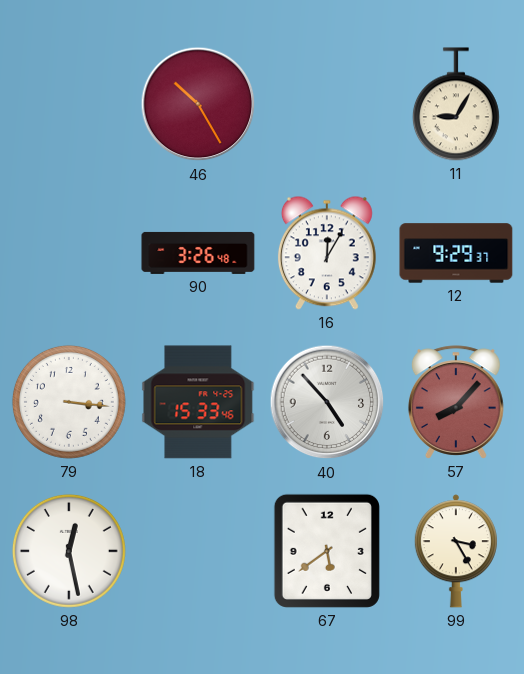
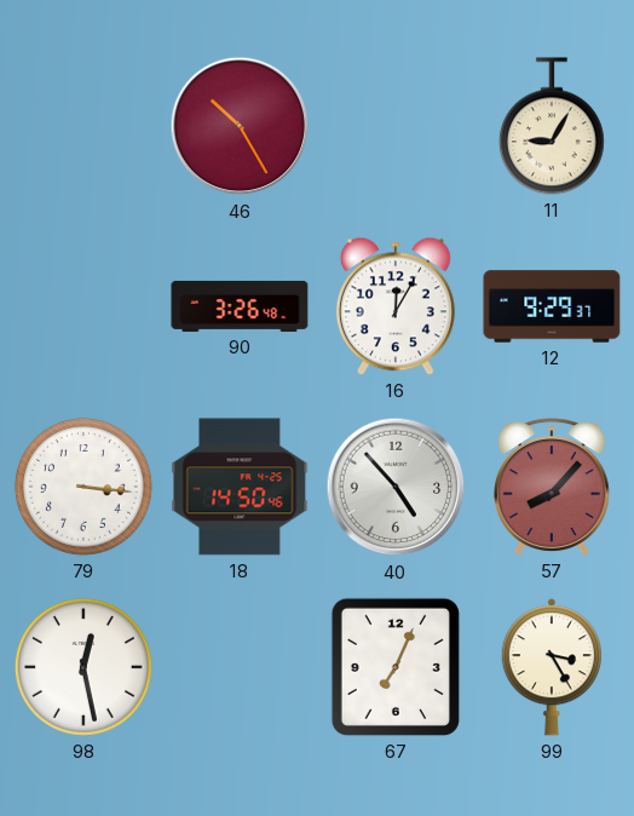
18: 15:33 -> 14:50
67: 5:39 -> 7:04
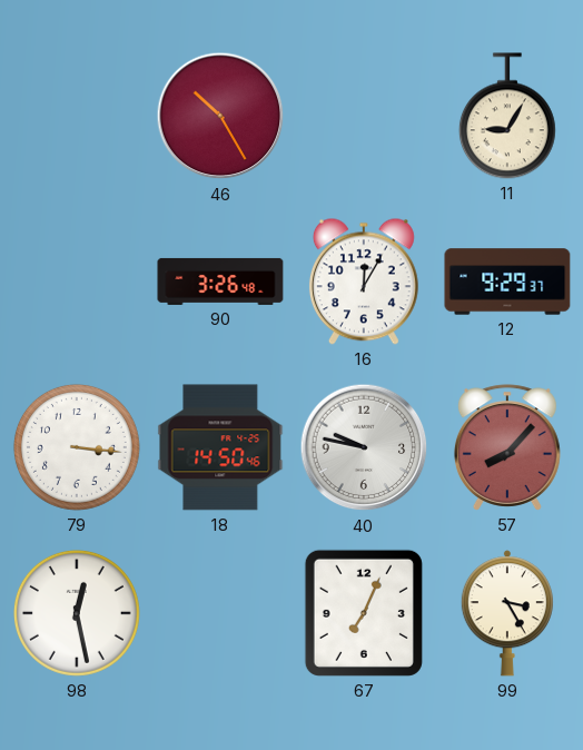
40: 4:53 -> 9:47
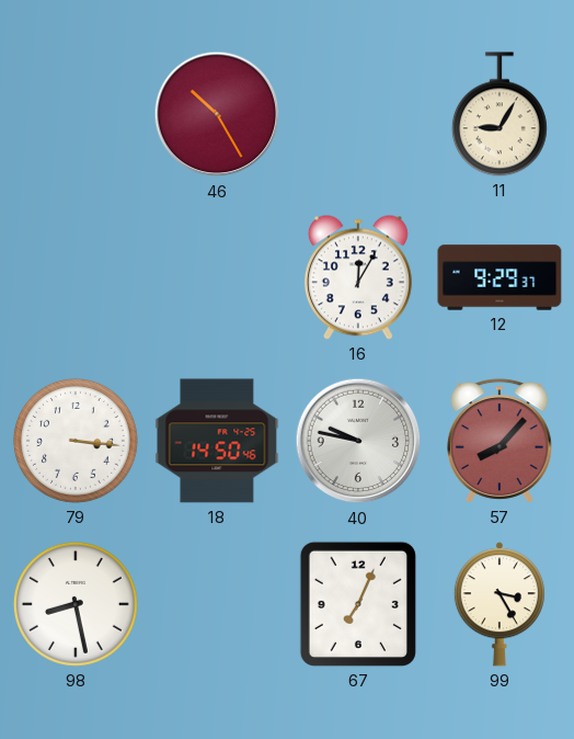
90: 3:26 -> none
98: 12:28 -> 8:28
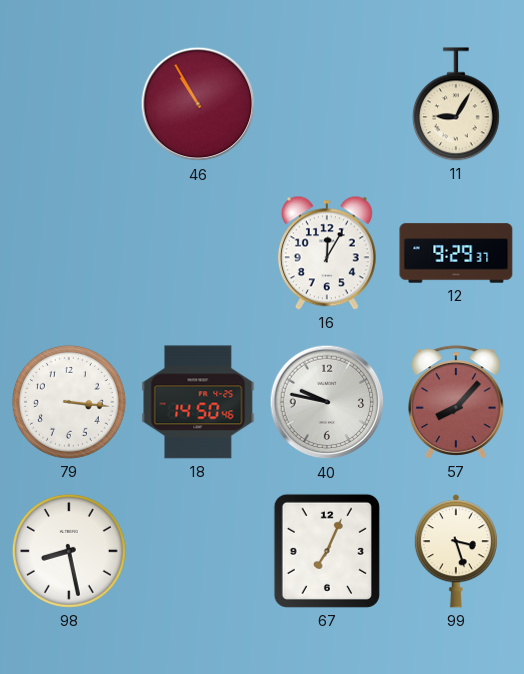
46: 10:25 -> 10:55
99: 3:25 -> 3:27
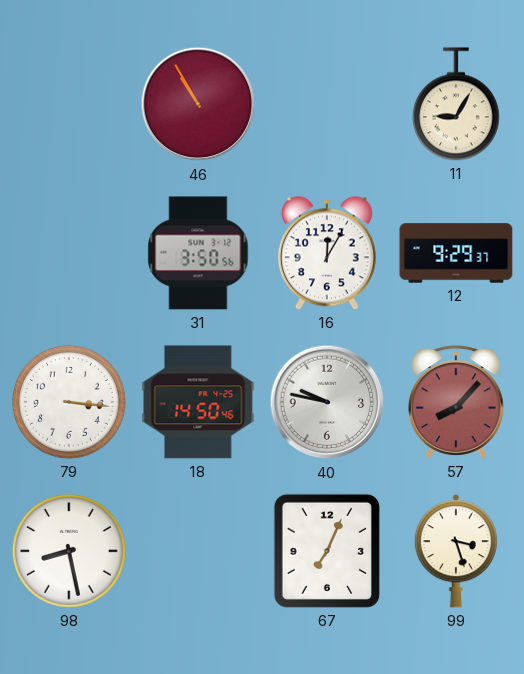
31: none -> 3:50
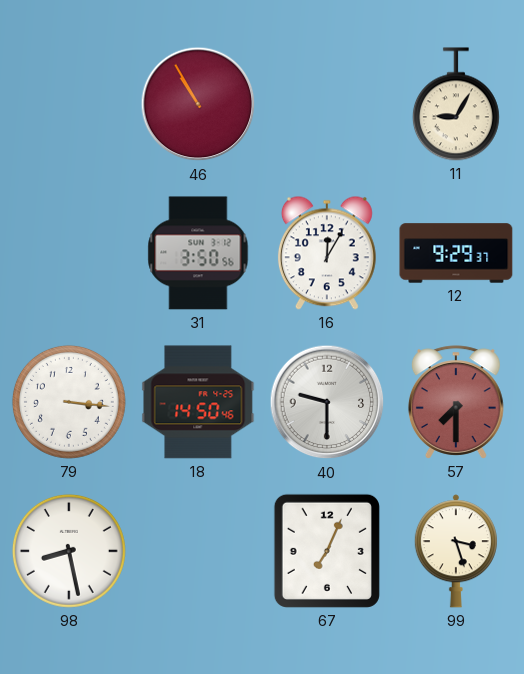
40: 9:47 -> 9:30
57: 8:07 -> 7:30
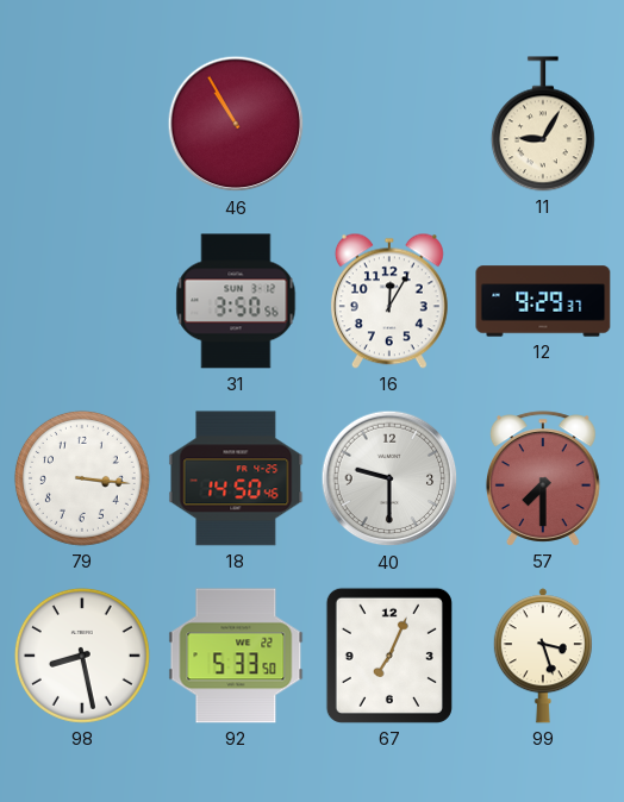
92: none -> 5:33
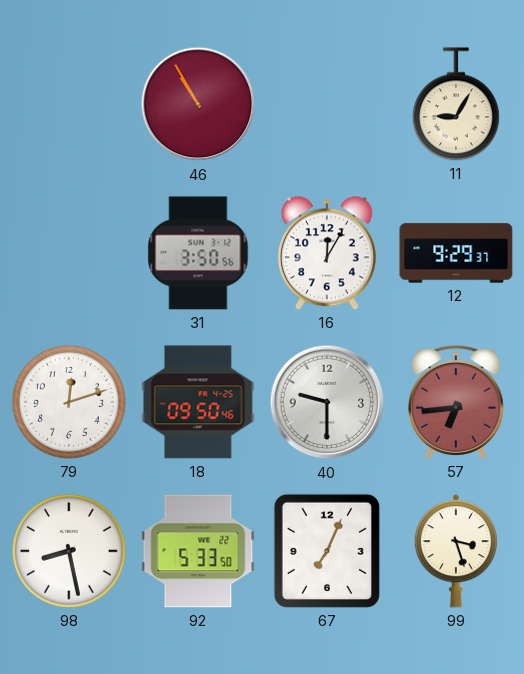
79: 3:16 -> 12:12
18: 14:50 -> 09:50
57: 7:30 -> 6:44
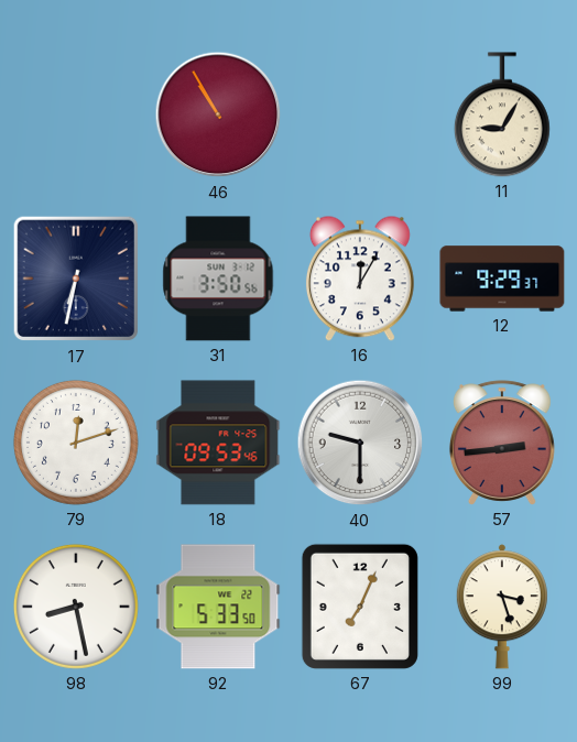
17: none -> 6:32
18: 09:50 -> 09:53
57: 6:44 -> 2:44
